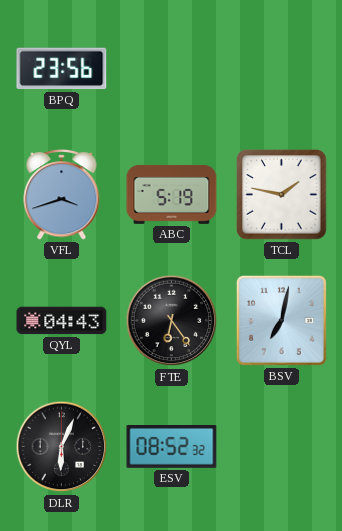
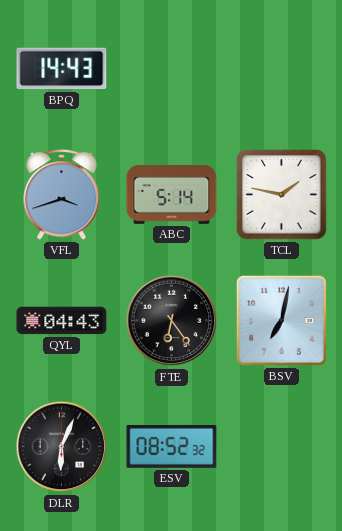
BPQ: 23:56 -> 14:43
ABC: 5:19 -> 5:14
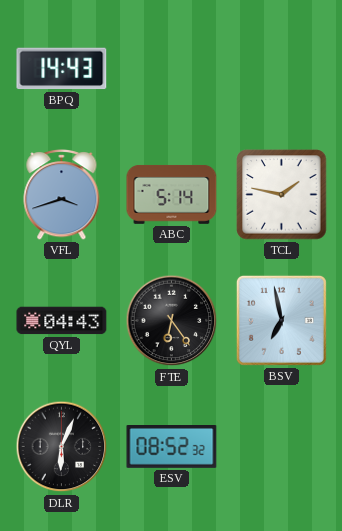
BSV: 7:02 -> 6:58
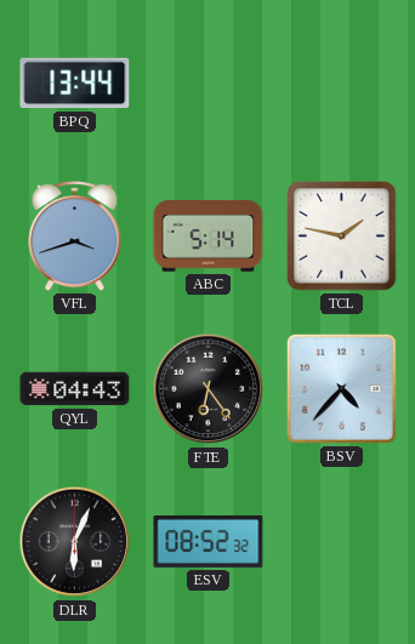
BPQ: 14:43 -> 13:44
BSV: 6:58 -> 4:37
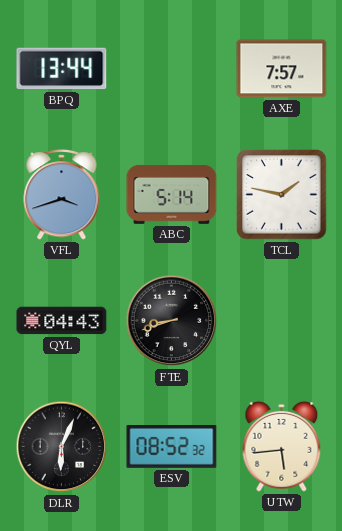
AXE: none -> 7:57
FTE: 6:24 -> 8:42
BSV: 4:37 -> none
UTW: none -> 5:44
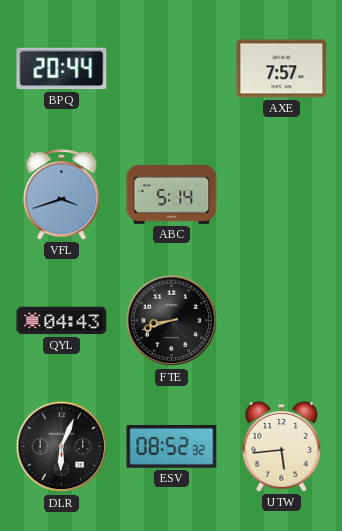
BPQ: 13:44 -> 20:44
TCL: 1:47 -> none
